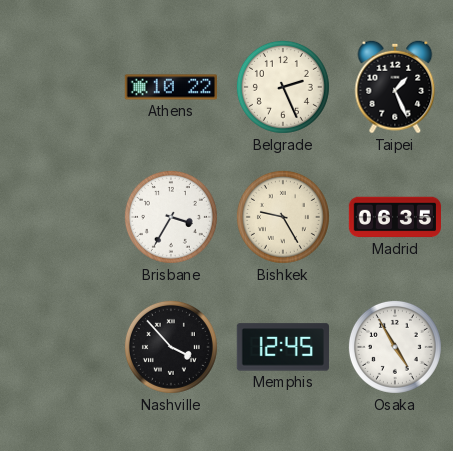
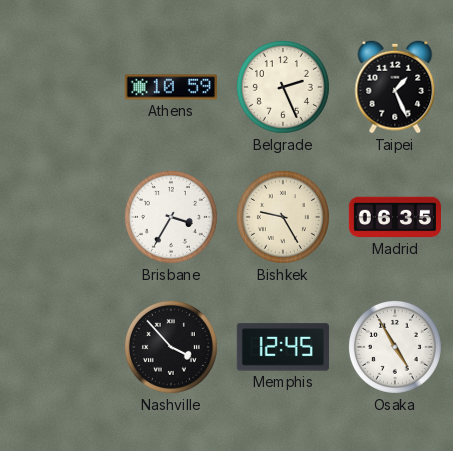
Athens: 10:22 -> 10:59
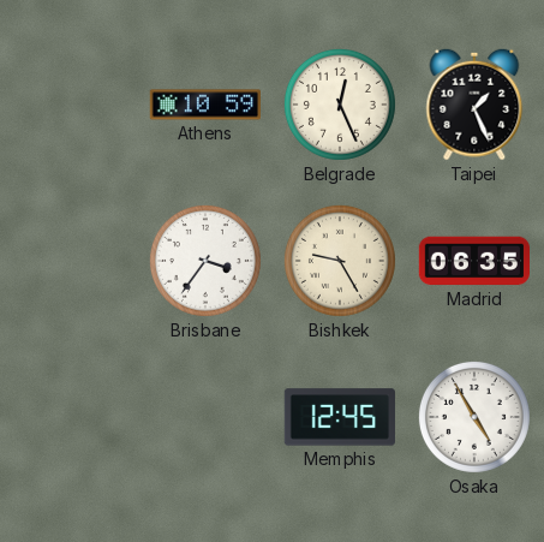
Belgrade: 2:26 -> 12:26
Brisbane: 3:35 -> 3:36
Nashville: 3:53 -> none
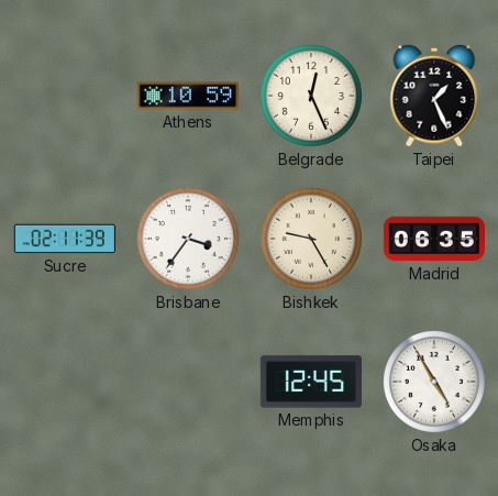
Sucre: none -> 02:11
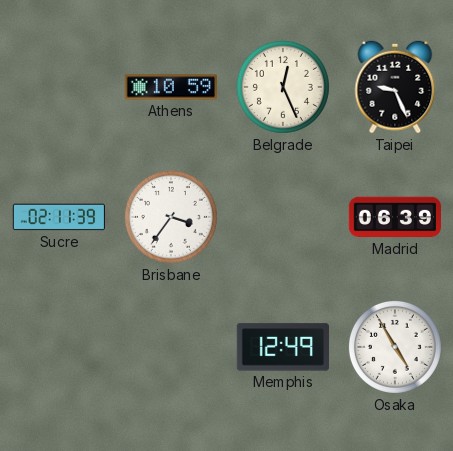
Taipei: 1:26 -> 9:26
Bishkek: 9:25 -> none
Madrid: 06:35 -> 06:39
Memphis: 12:45 -> 12:49
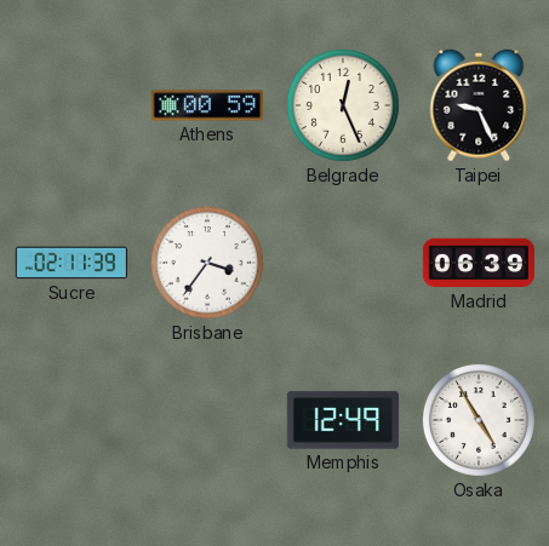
Athens: 10:59 -> 00:59
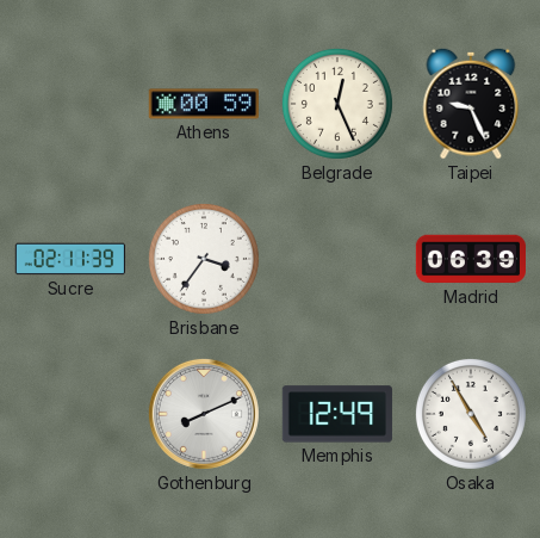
Gothenburg: none -> 8:11
